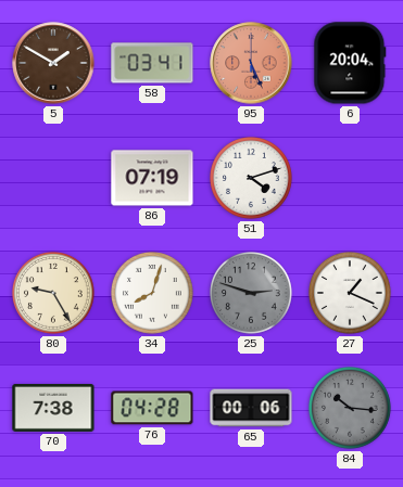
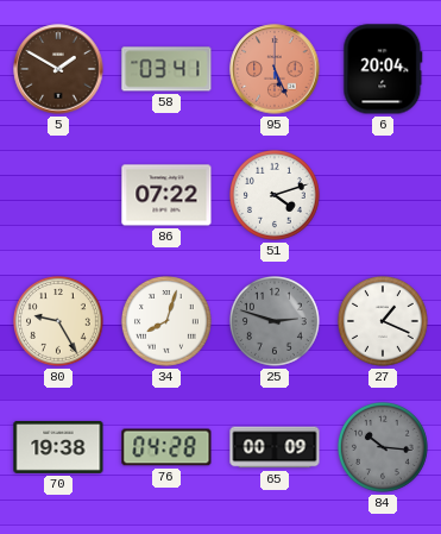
86: 07:19 -> 07:22
70: 7:38 -> 19:38
65: 00:06 -> 00:09
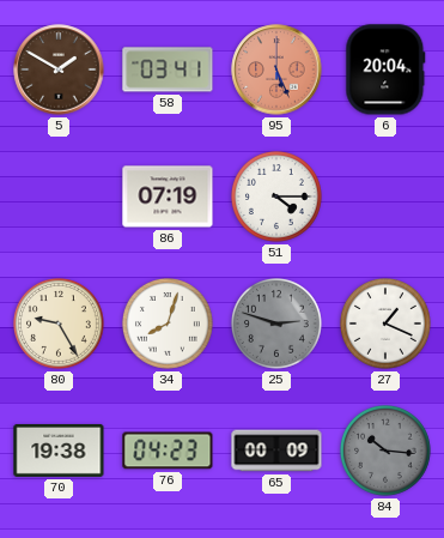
86: 07:22 -> 07:19
51: 4:12 -> 4:15
76: 04:28 -> 04:23
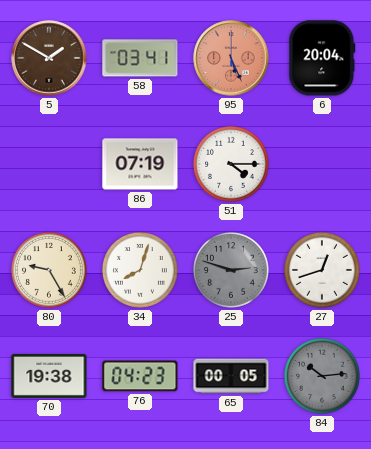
27: 1:19 -> 12:42
65: 00:09 -> 00:05
84: 10:16 -> 10:14
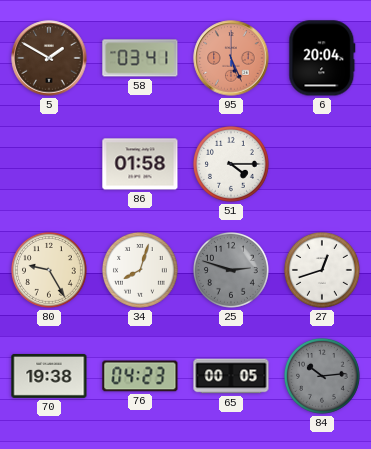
86: 07:19 -> 01:58
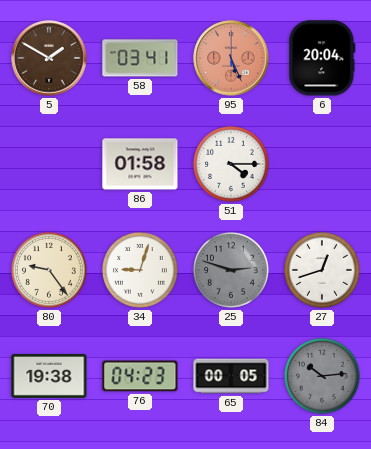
80: 9:25 -> 9:24
34: 8:03 -> 9:03
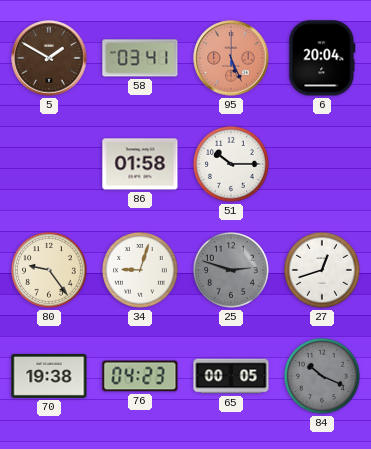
51: 4:15 -> 10:15
84: 10:14 -> 10:19
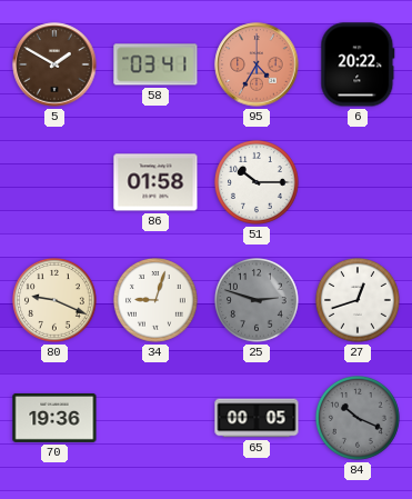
95: 5:26 -> 4:35
6: 20:04 -> 20:22
80: 9:24 -> 9:19
70: 19:38 -> 19:36
76: 04:23 -> none
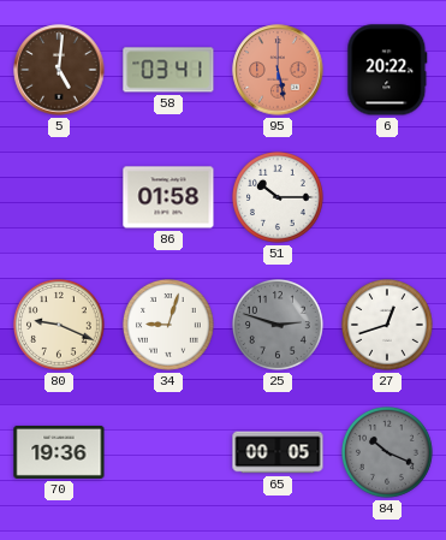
5: 1:50 -> 5:01
95: 4:35 -> 5:28
